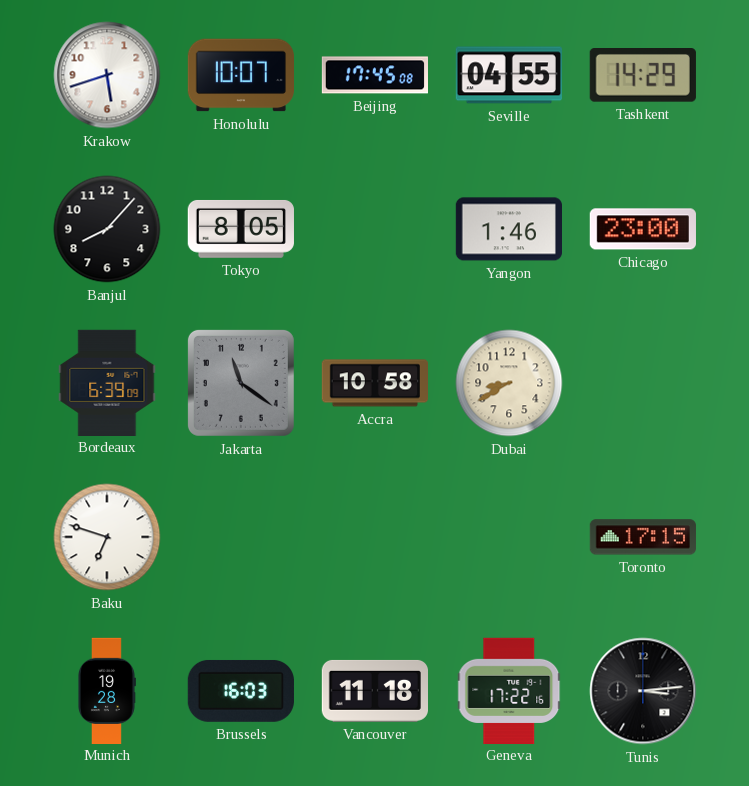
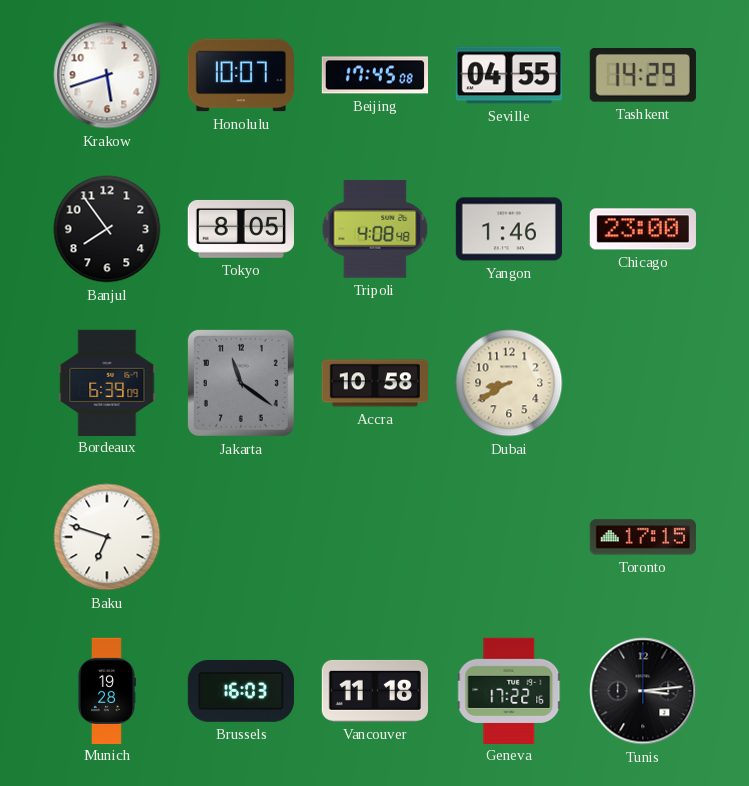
Banjul: 8:07 -> 7:54
Tripoli: none -> 4:08
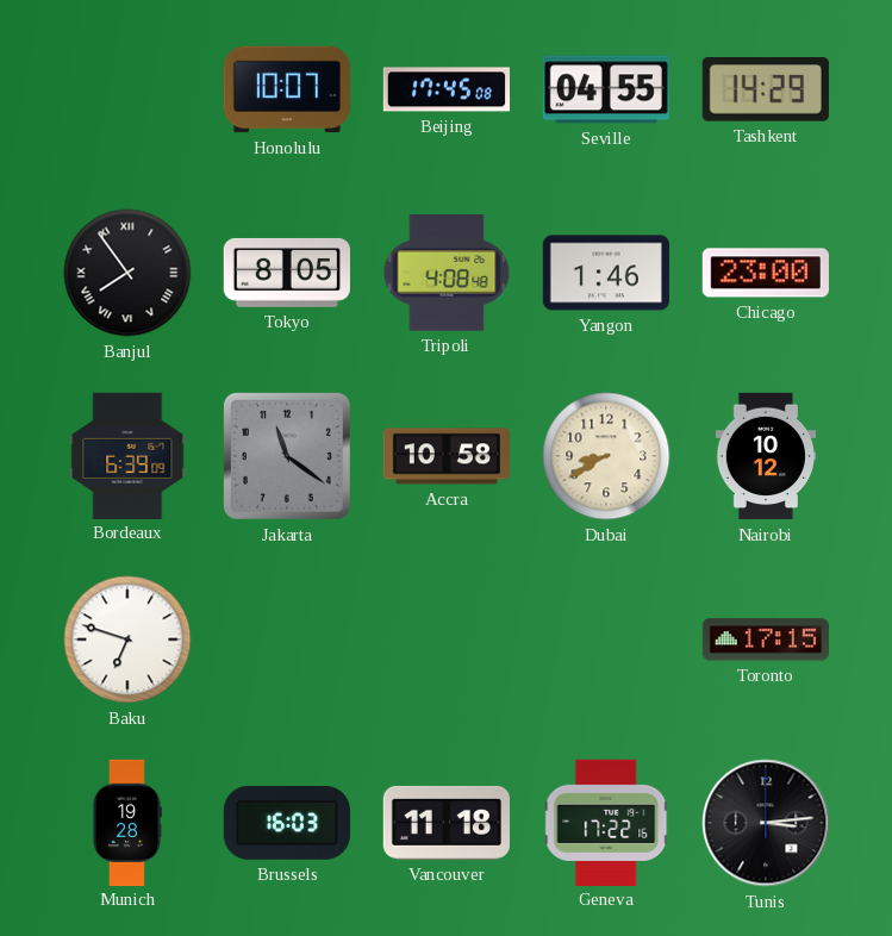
Krakow: 5:42 -> none
Banjul numerals: Arabic -> Roman
Nairobi: none -> 10:12
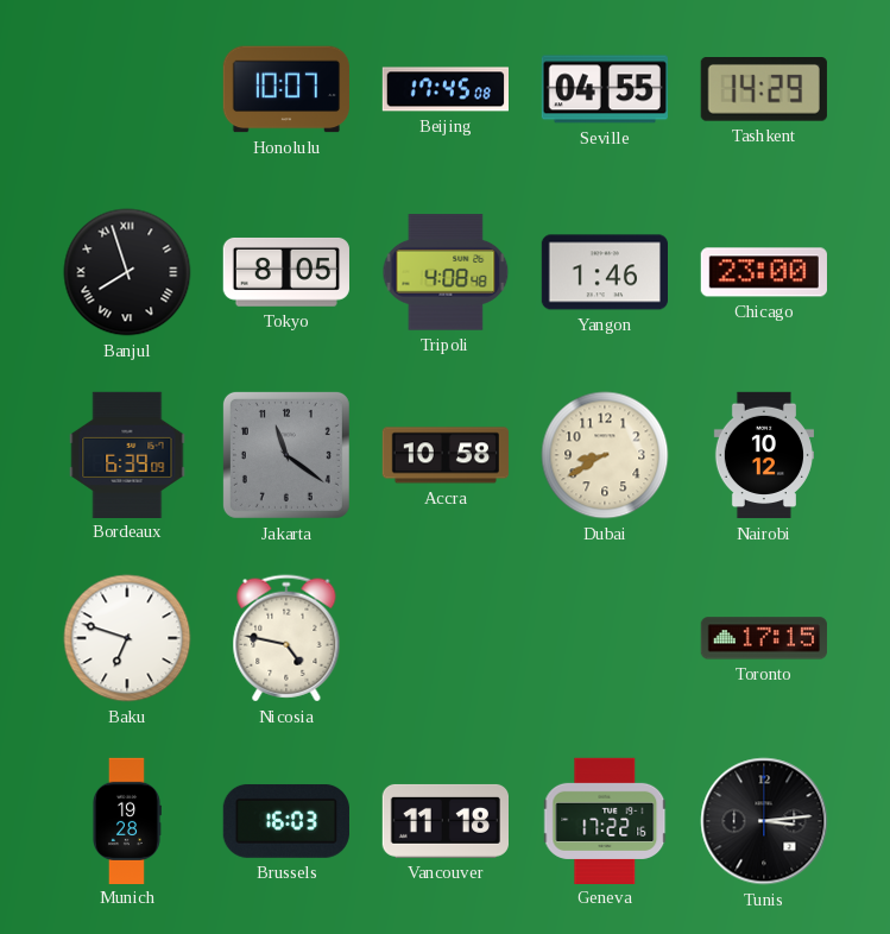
Banjul: 7:54 -> 7:57
Nicosia: none -> 4:47
